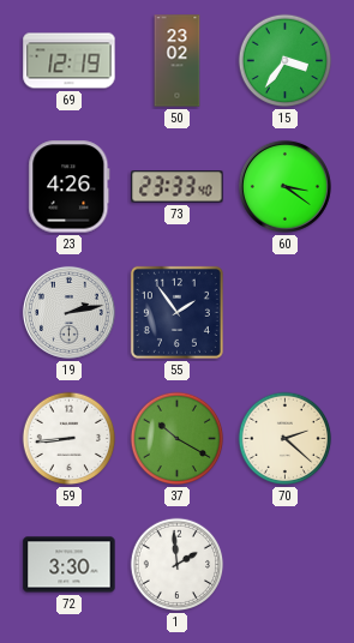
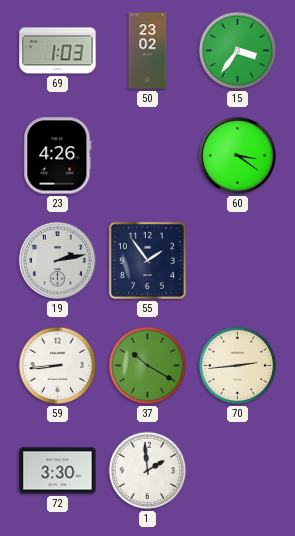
69: 12:19 -> 1:03
73: 23:33 -> none
70: 2:22 -> 2:44
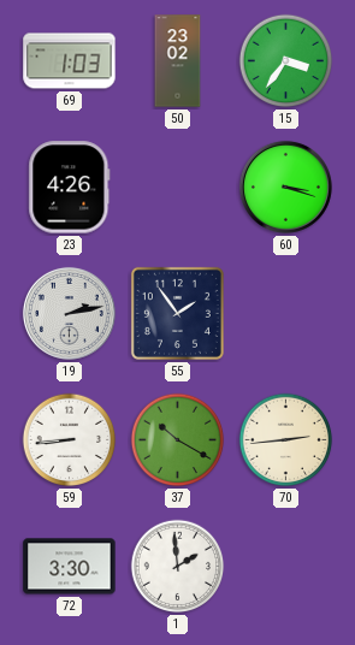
60: 3:21 -> 3:18
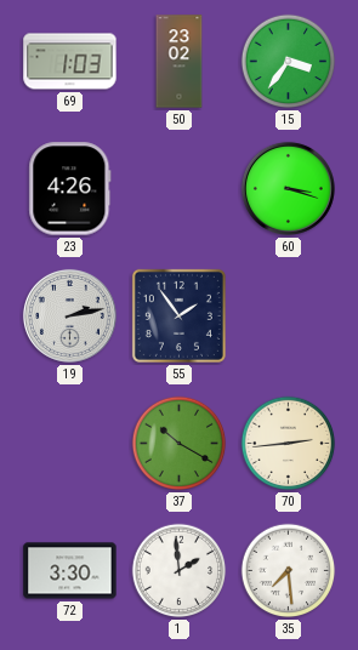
59: 8:44 -> none
35: none -> 7:29
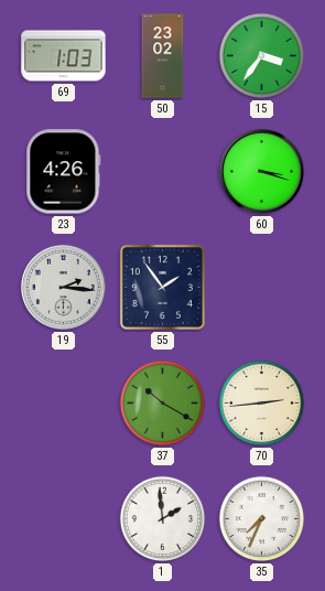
19: 2:13 -> 2:16
72: 3:30 -> none
35: 7:29 -> 7:34
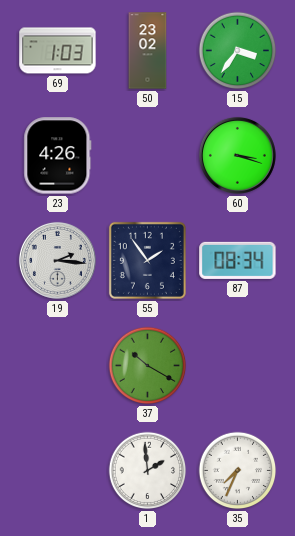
87: none -> 08:34
70: 2:44 -> none
